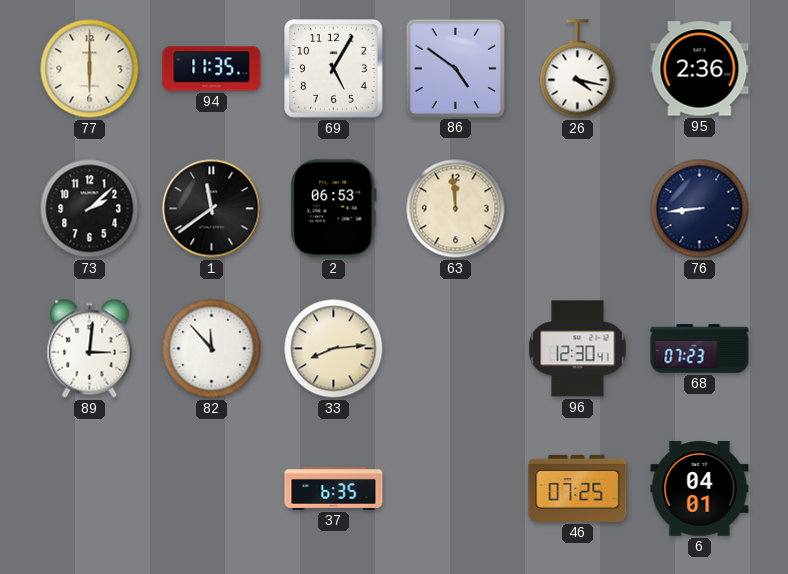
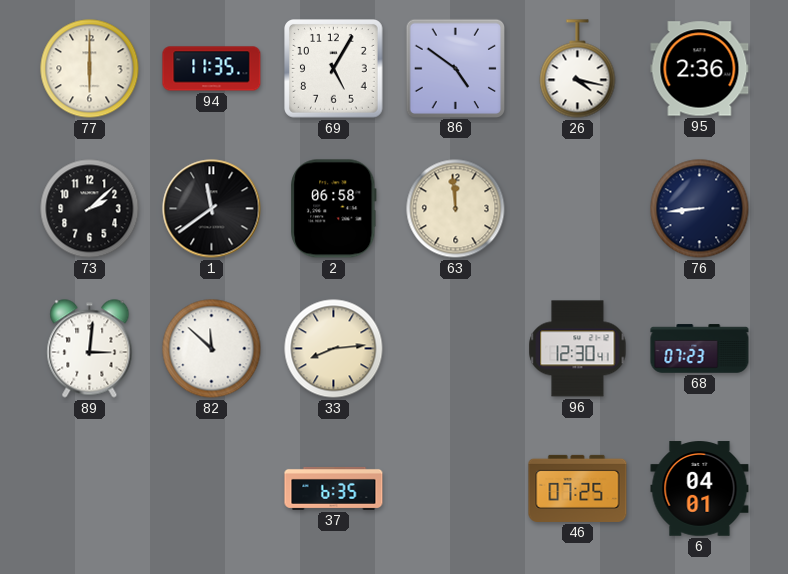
2: 06:53 -> 06:58
82: 11:53 -> 11:52
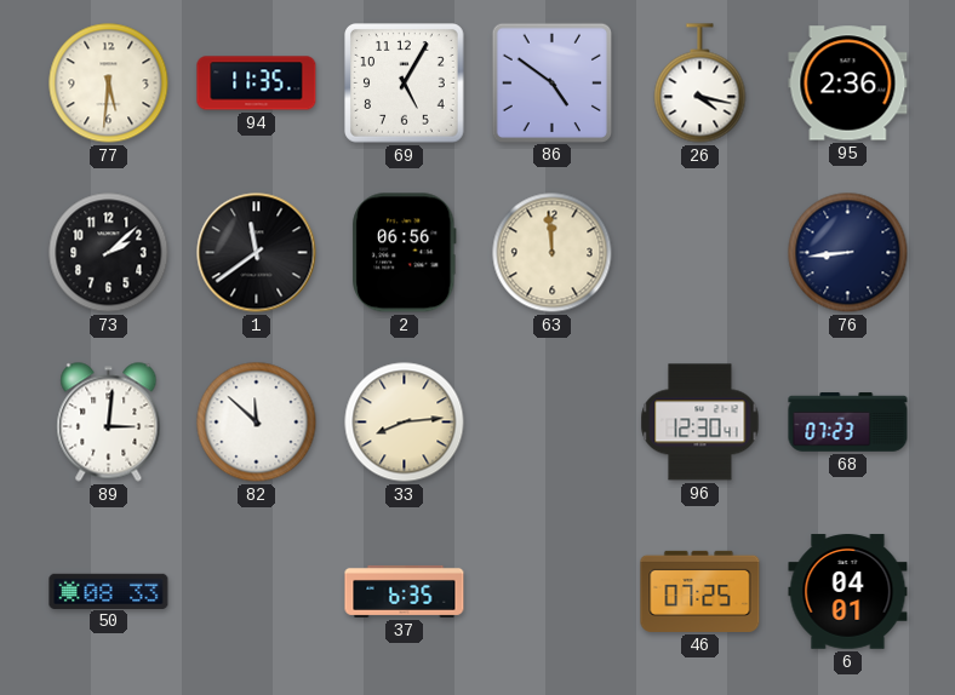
77: 6:00 -> 5:31
2: 06:58 -> 06:56
50: none -> 08:33
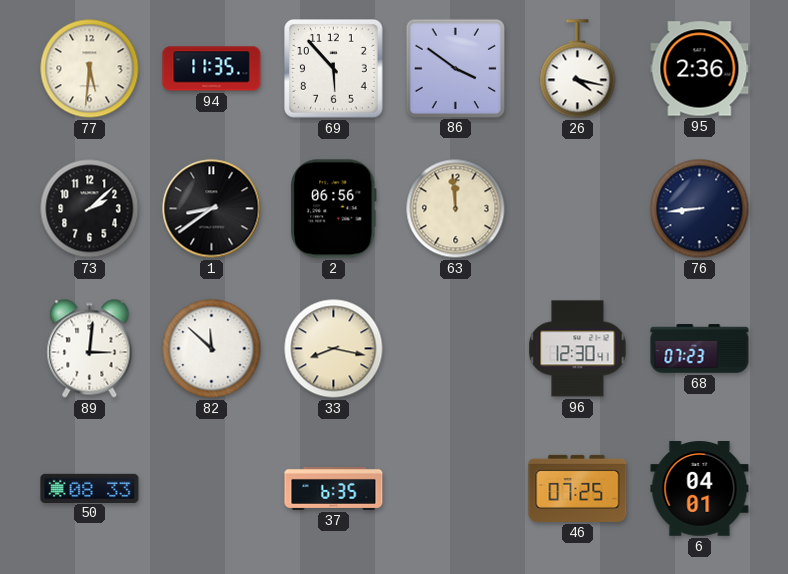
69: 5:05 -> 5:53
86: 4:51 -> 3:51
1: 11:39 -> 8:39
33: 8:14 -> 8:17
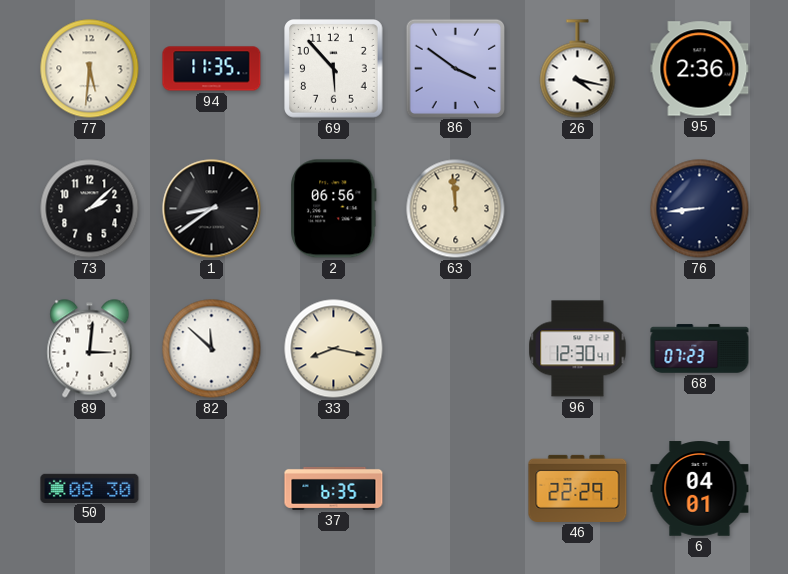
50: 08:33 -> 08:30
46: 07:25 -> 22:29
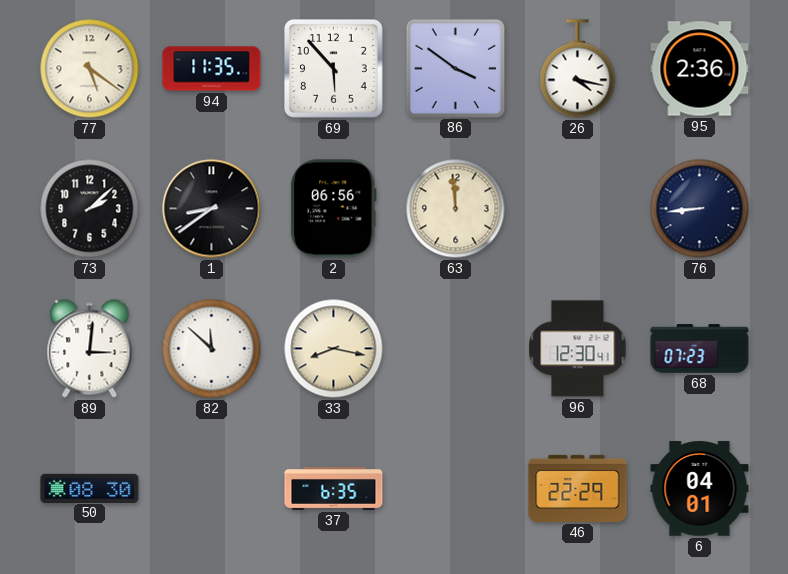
77: 5:31 -> 5:21
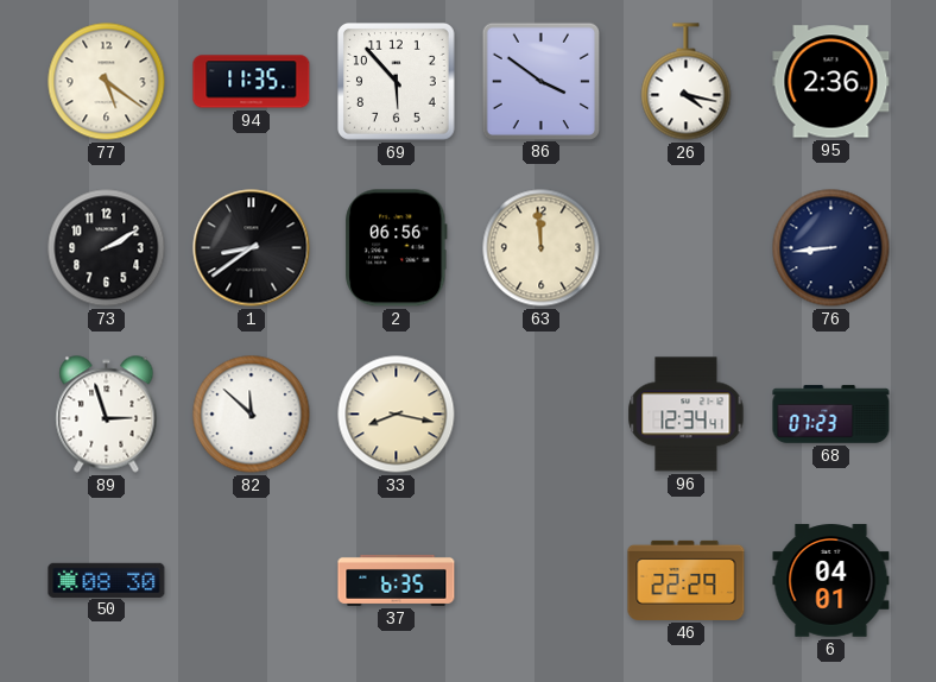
73: 2:08 -> 2:10
89: 3:01 -> 2:57
96: 12:30 -> 12:34
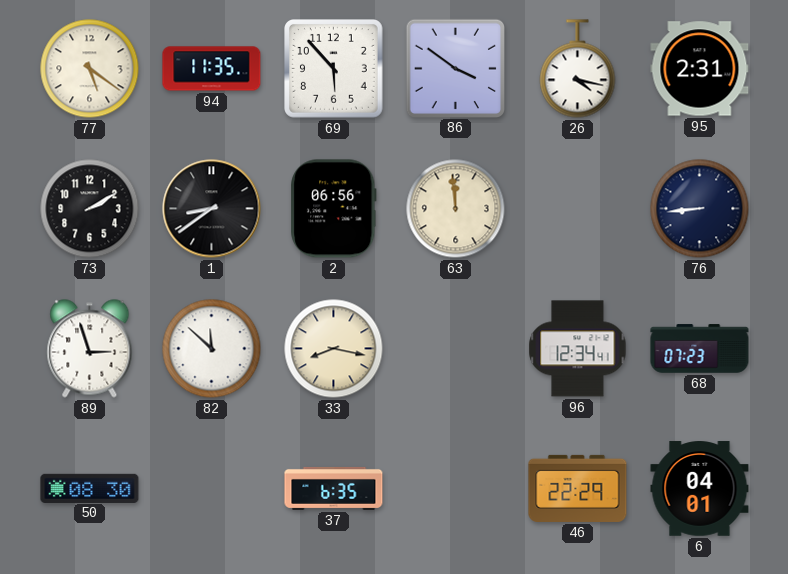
95: 2:36 -> 2:31
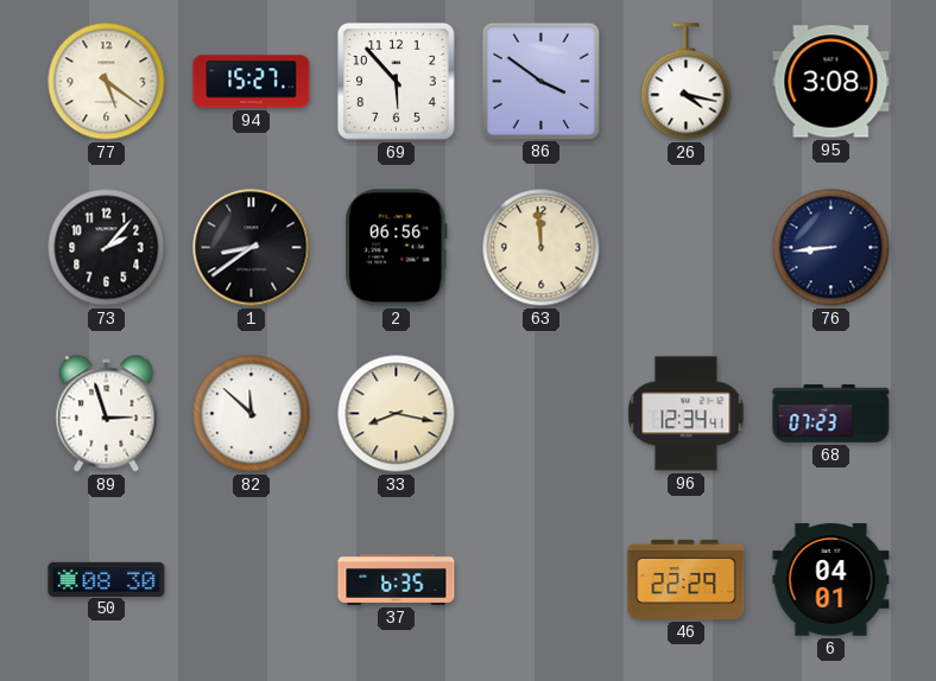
94: 11:35 -> 15:27
95: 2:31 -> 3:08
73: 2:10 -> 2:07
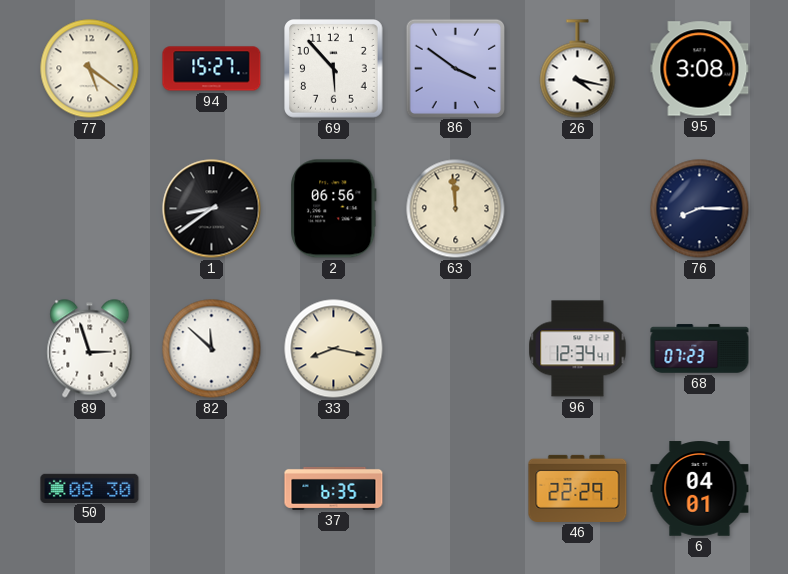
73: 2:07 -> none
76: 8:44 -> 8:15
